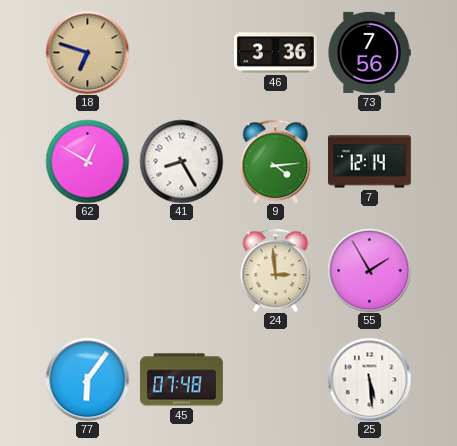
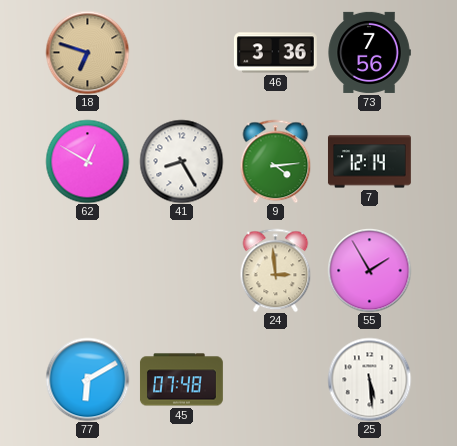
77: 6:06 -> 6:10
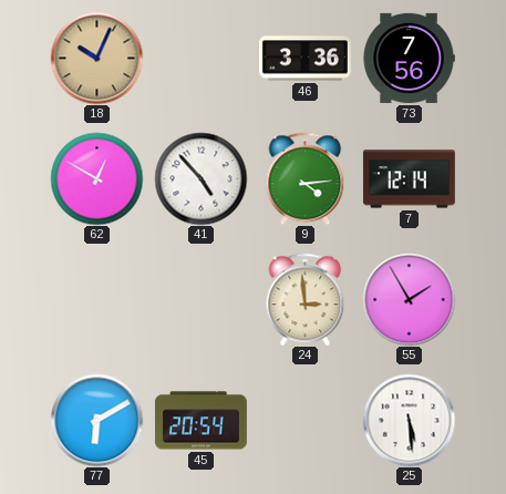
18: 6:48 -> 10:04
41: 8:25 -> 4:53
45: 07:48 -> 20:54
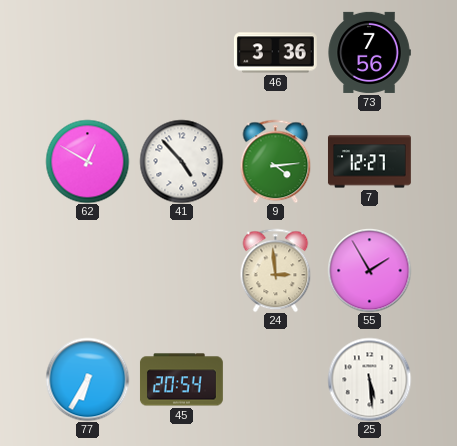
18: 10:04 -> none
7: 12:14 -> 12:27
77: 6:10 -> 6:35
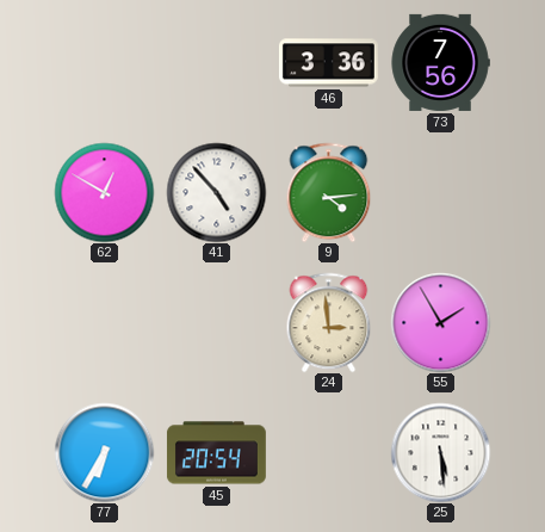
7: 12:27 -> none
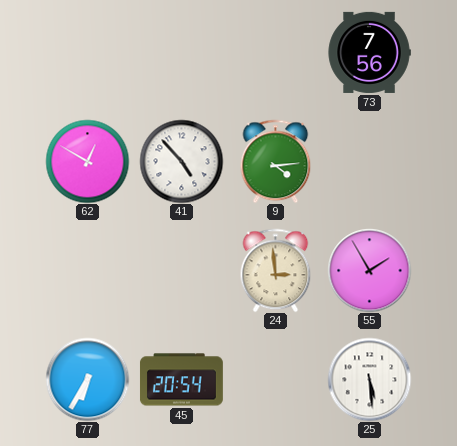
46: 3:36 -> none
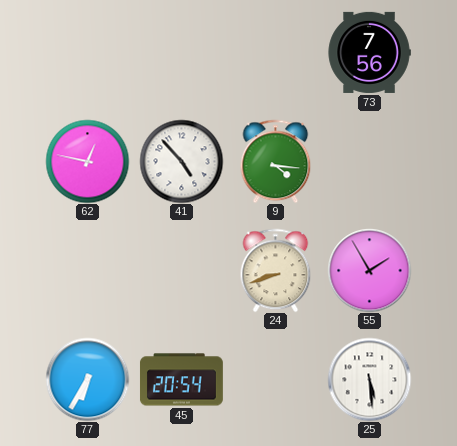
62: 12:50 -> 12:47
9: 4:14 -> 4:16
24: 2:59 -> 8:42
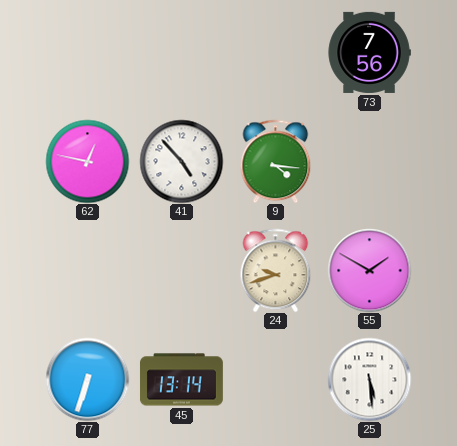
24: 8:42 -> 9:42
55: 1:55 -> 1:50
77: 6:35 -> 6:33
45: 20:54 -> 13:14
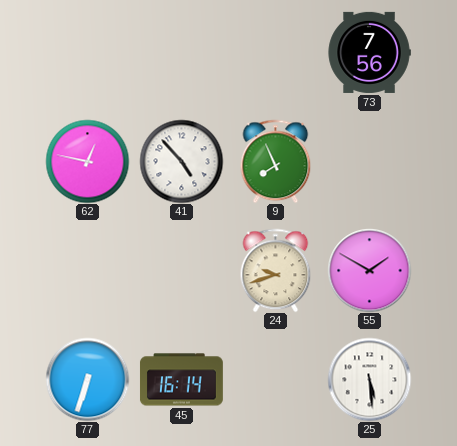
9: 4:16 -> 7:56
45: 13:14 -> 16:14
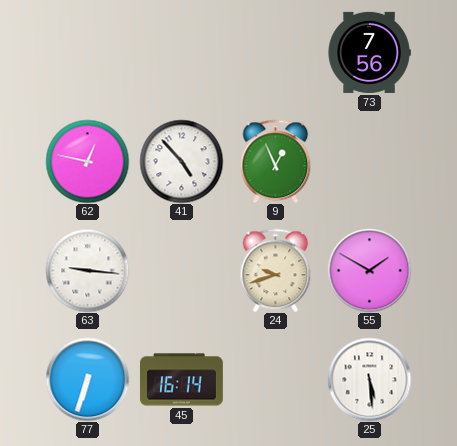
9: 7:56 -> 12:56
63: none -> 9:16
